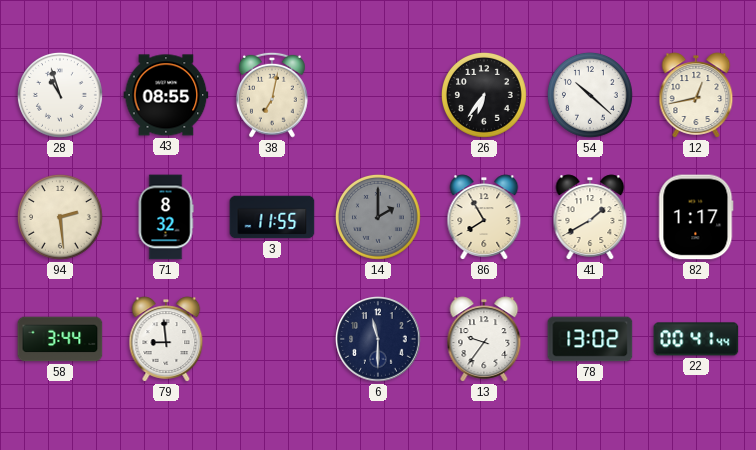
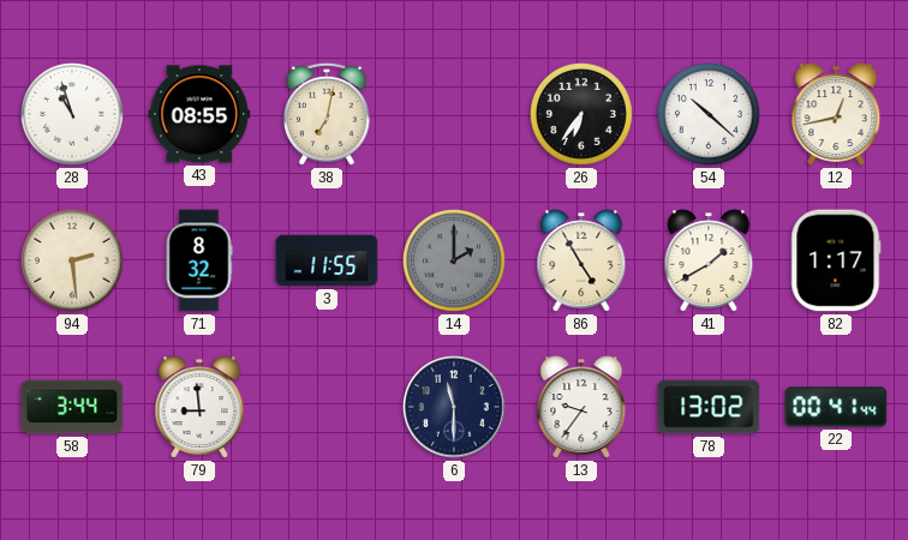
86: 7:55 -> 4:55
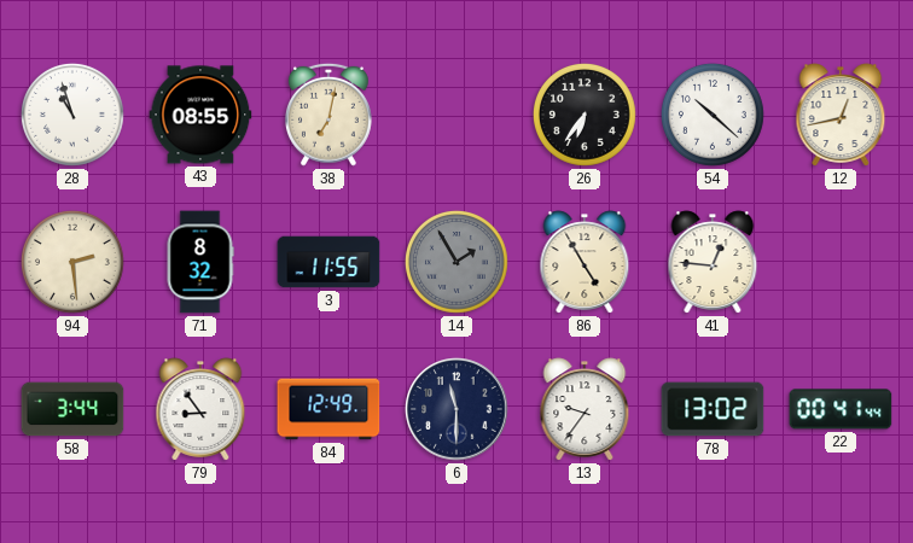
14: 2:00 -> 1:55
41: 1:40 -> 12:46
82: 1:17 -> none
79: 8:59 -> 8:54
84: none -> 12:49
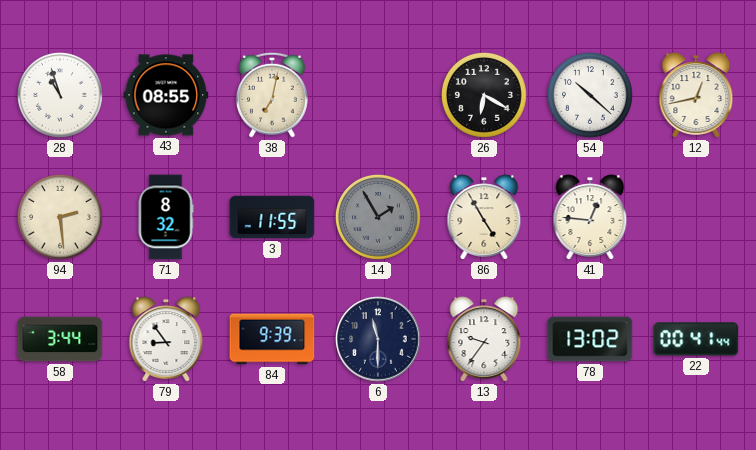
26: 6:36 -> 6:20
84: 12:49 -> 9:39
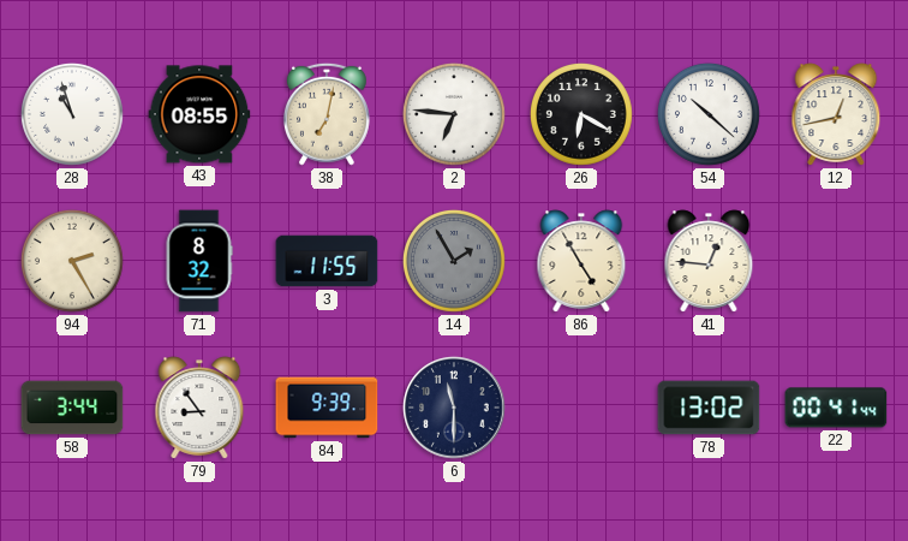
2: none -> 6:46
94: 2:29 -> 2:25
13: 9:36 -> none
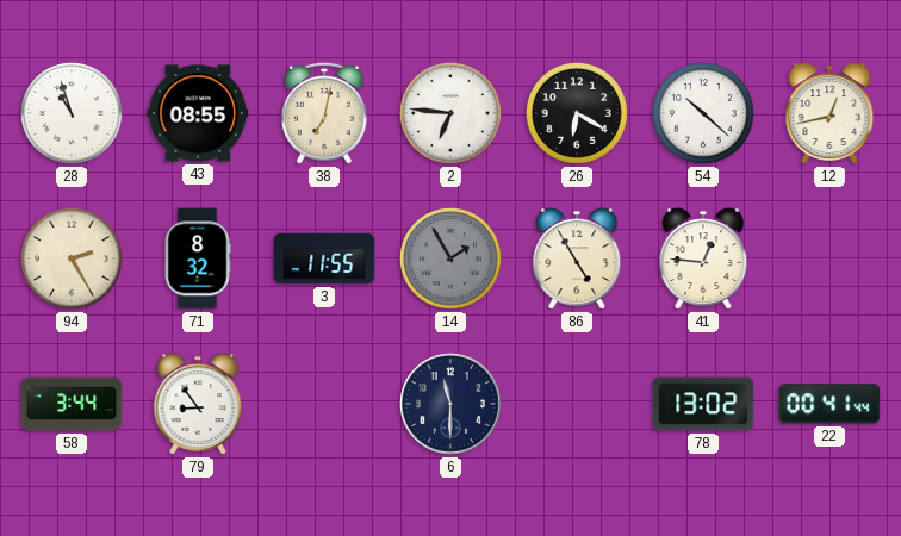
84: 9:39 -> none
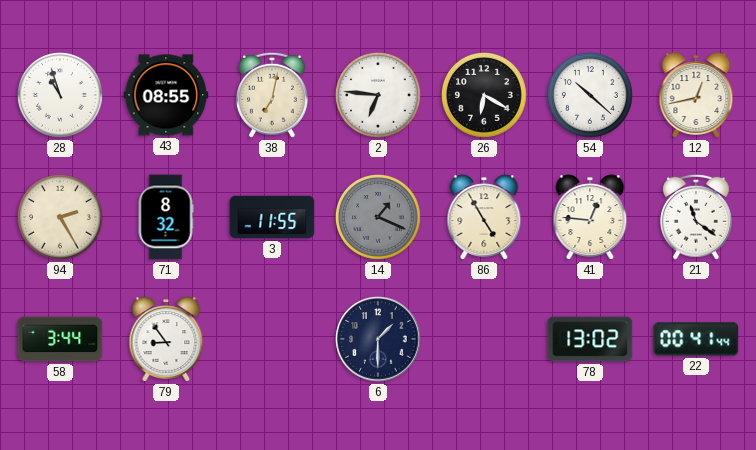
14: 1:55 -> 1:19
21: none -> 11:21
6: 11:30 -> 1:30
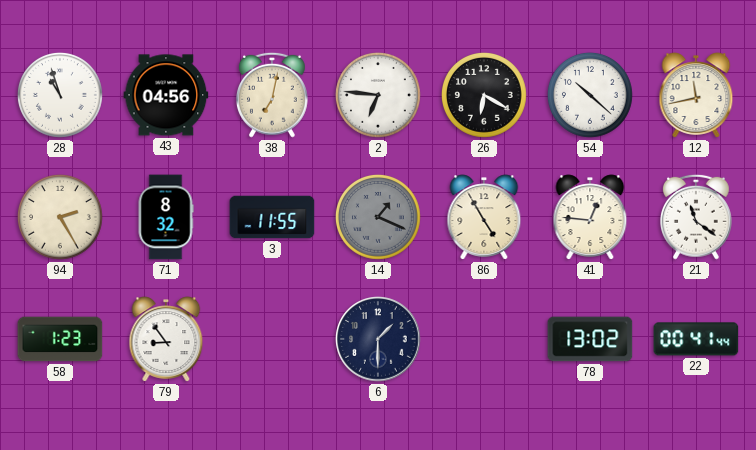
43: 08:55 -> 04:56
12: 12:43 -> 11:43
58: 3:44 -> 1:23
